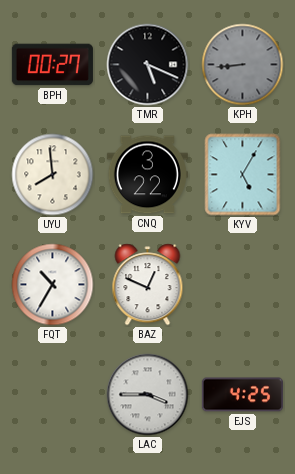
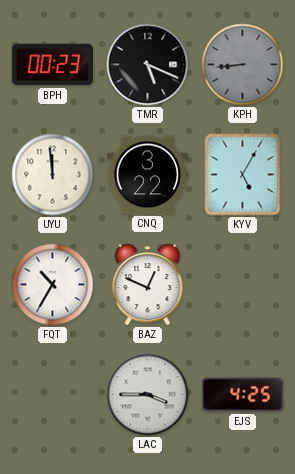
BPH: 00:27 -> 00:23
UYU: 7:59 -> 11:59
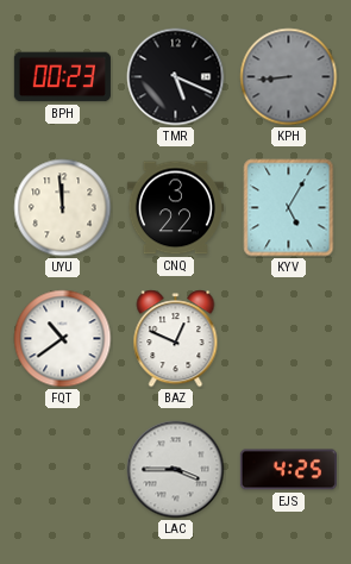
FQT: 10:35 -> 10:39
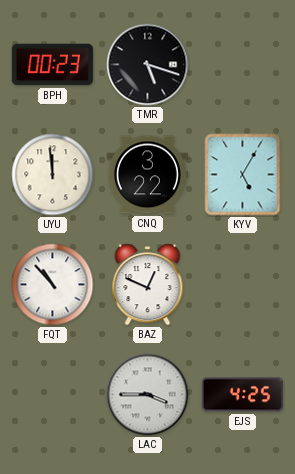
TMR: 5:19 -> 5:18
KPH: 8:44 -> none
FQT: 10:39 -> 10:53
